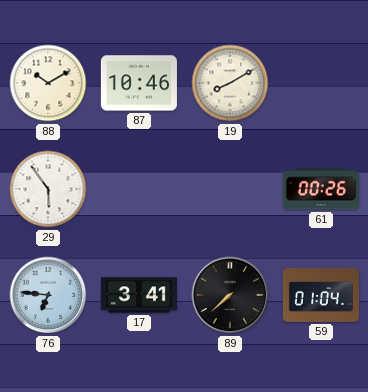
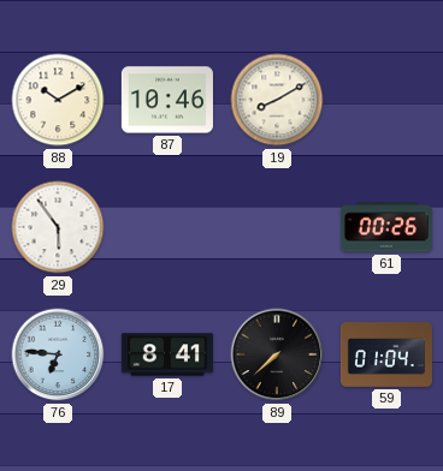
17: 3:41 -> 8:41
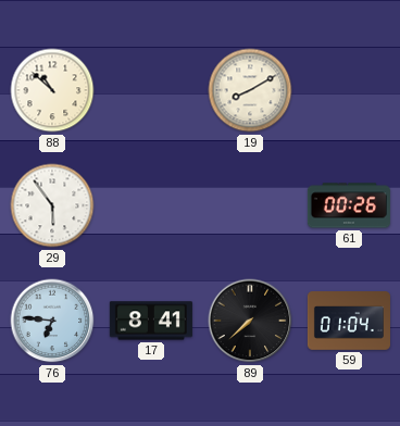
88: 10:10 -> 10:52
87: 10:46 -> none
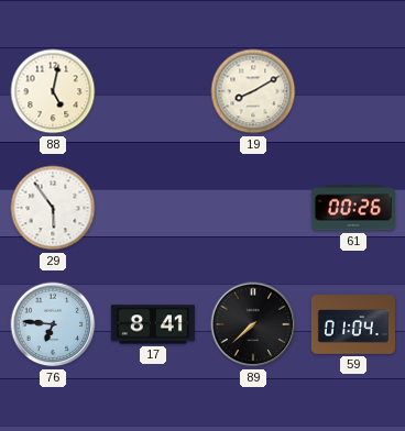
88: 10:52 -> 5:02
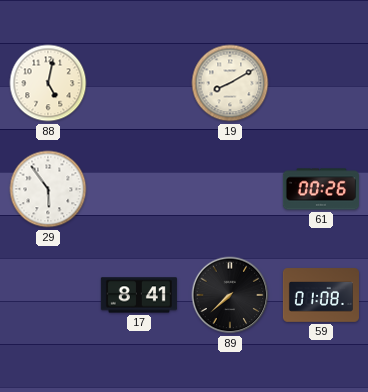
76: 6:46 -> none
59: 01:04 -> 01:08
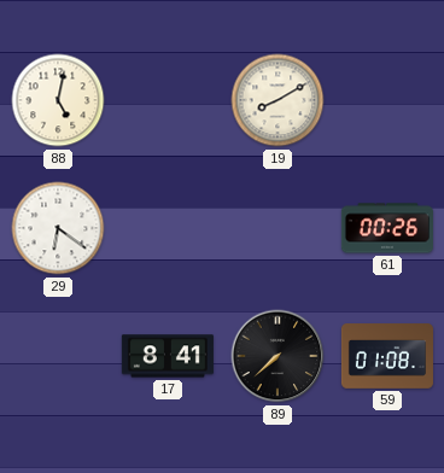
29: 5:54 -> 6:21
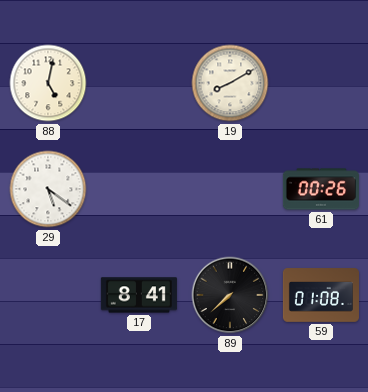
29: 6:21 -> 5:21
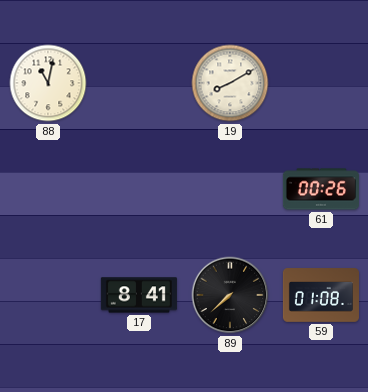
88: 5:02 -> 11:02
29: 5:21 -> none
